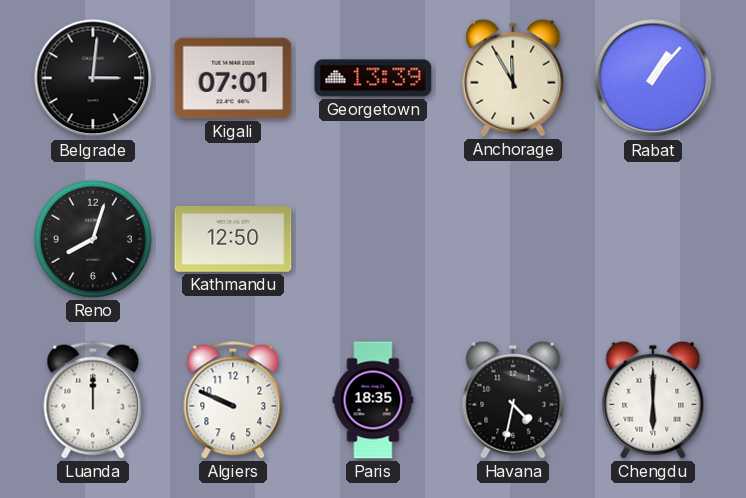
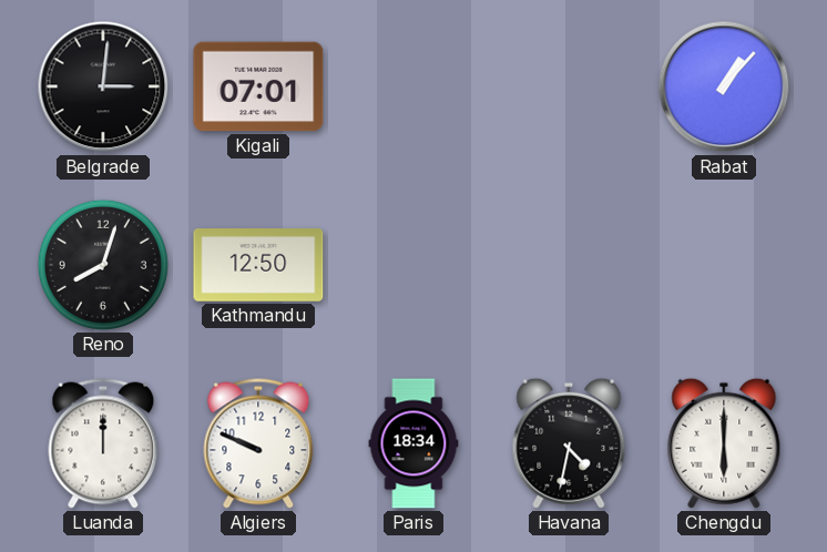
Georgetown: 13:39 -> none
Anchorage: 11:55 -> none
Paris: 18:35 -> 18:34
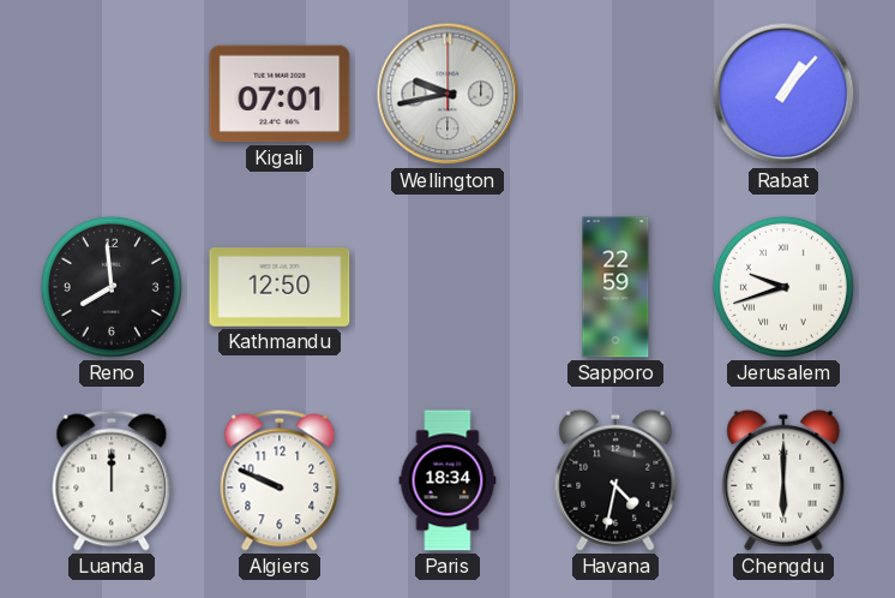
Belgrade: 3:01 -> none
Wellington: none -> 9:43
Reno: 8:03 -> 7:59
Sapporo: none -> 22:59
Jerusalem: none -> 9:42
